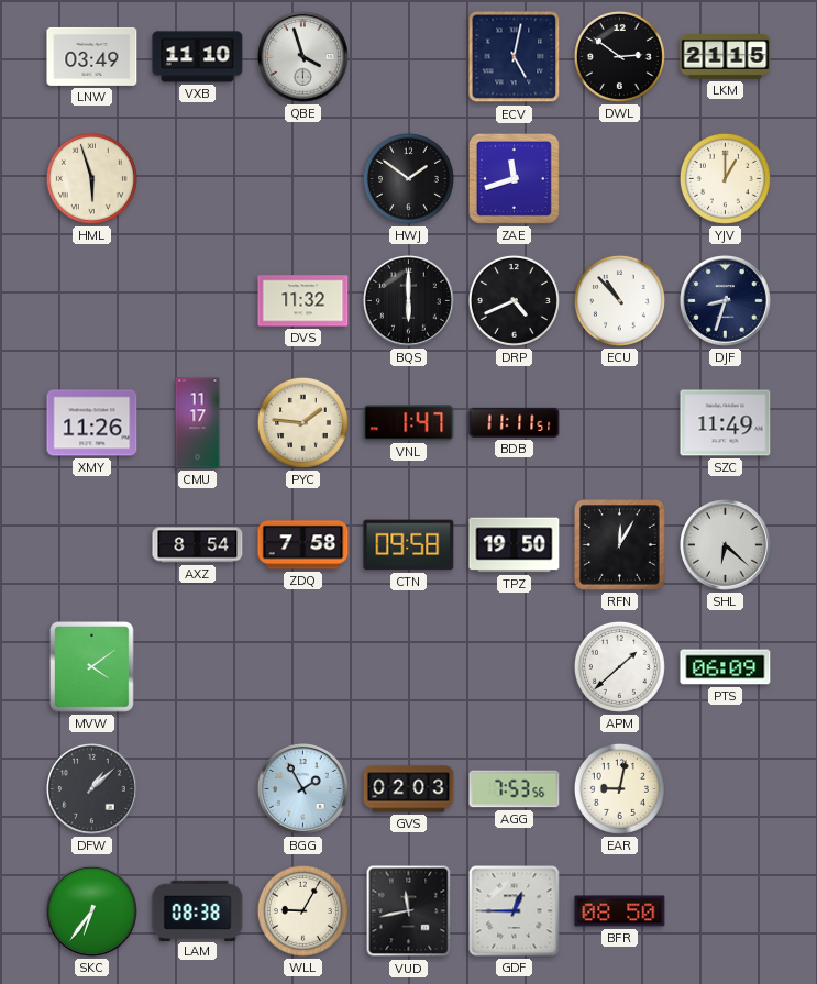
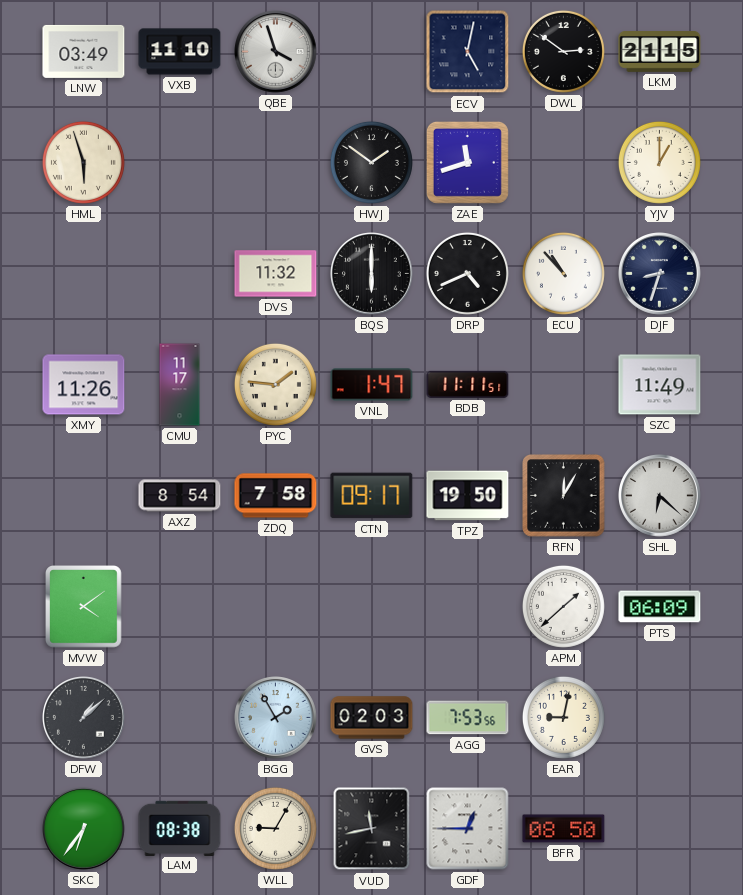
CTN: 09:58 -> 09:17
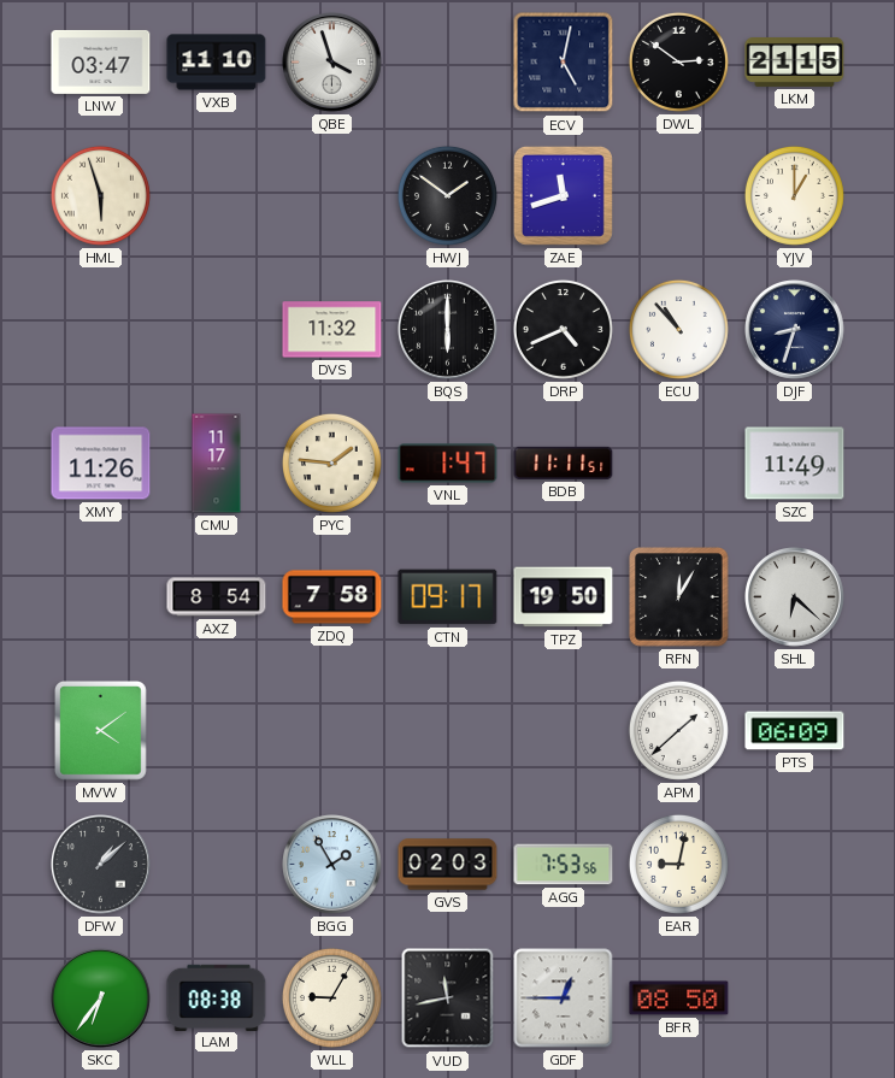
LNW: 03:49 -> 03:47
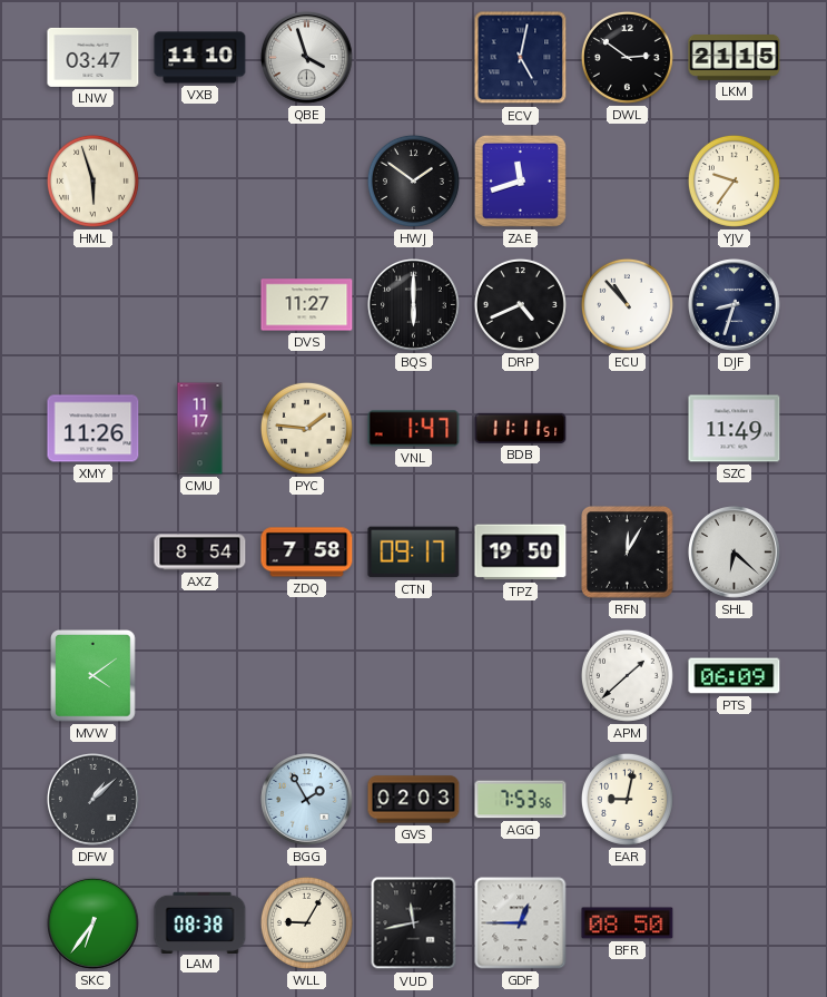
YJV: 1:00 -> 9:36
DVS: 11:32 -> 11:27
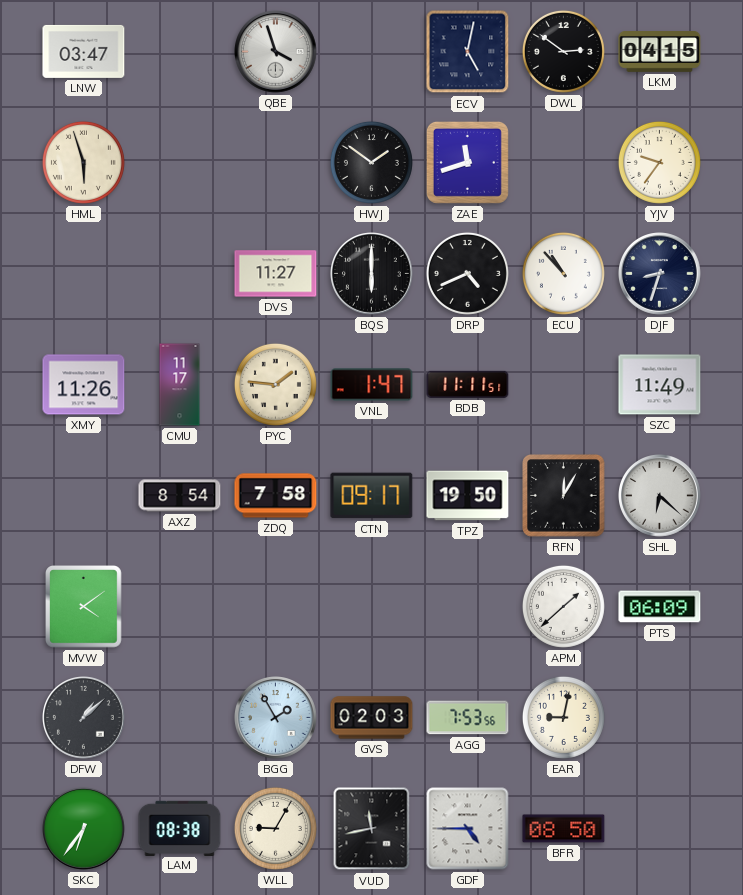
VXB: 11:10 -> none
LKM: 21:15 -> 04:15
GDF: 12:45 -> 4:45
